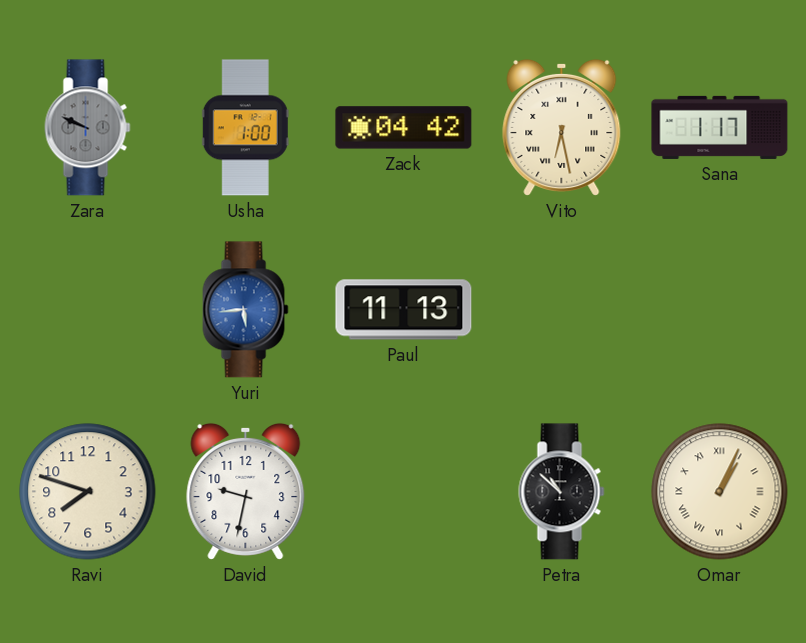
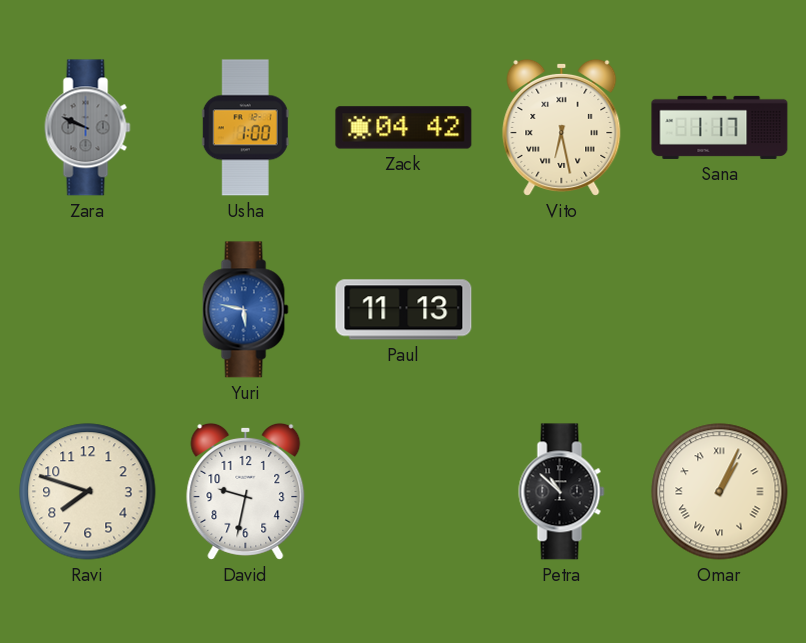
Yuri: 5:44 -> 5:47
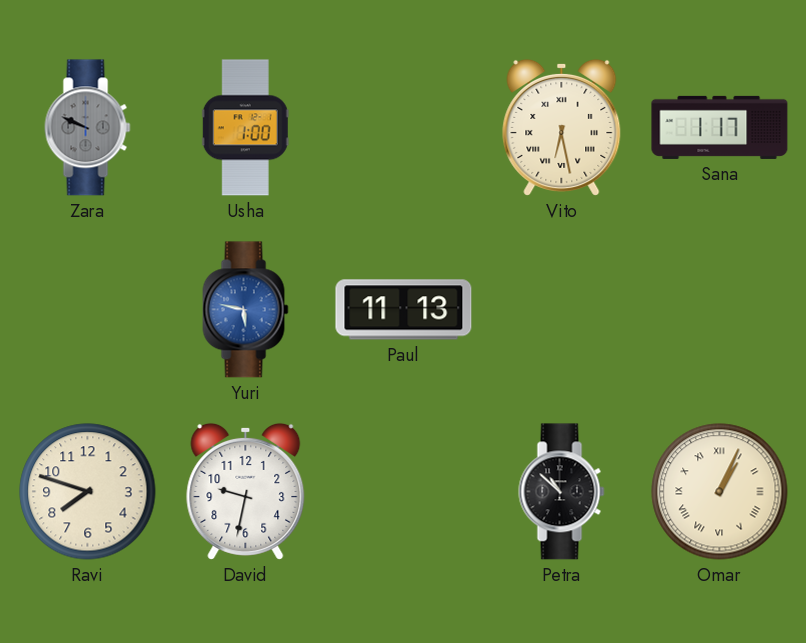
Zack: 04:42 -> none
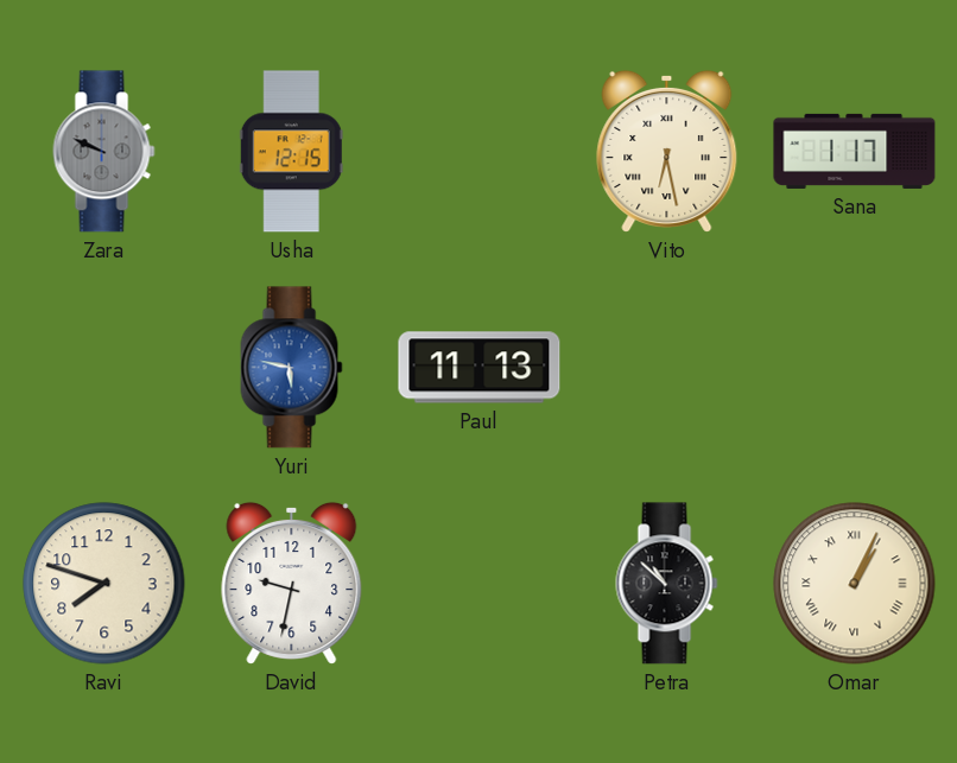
Usha: 1:00 -> 12:15
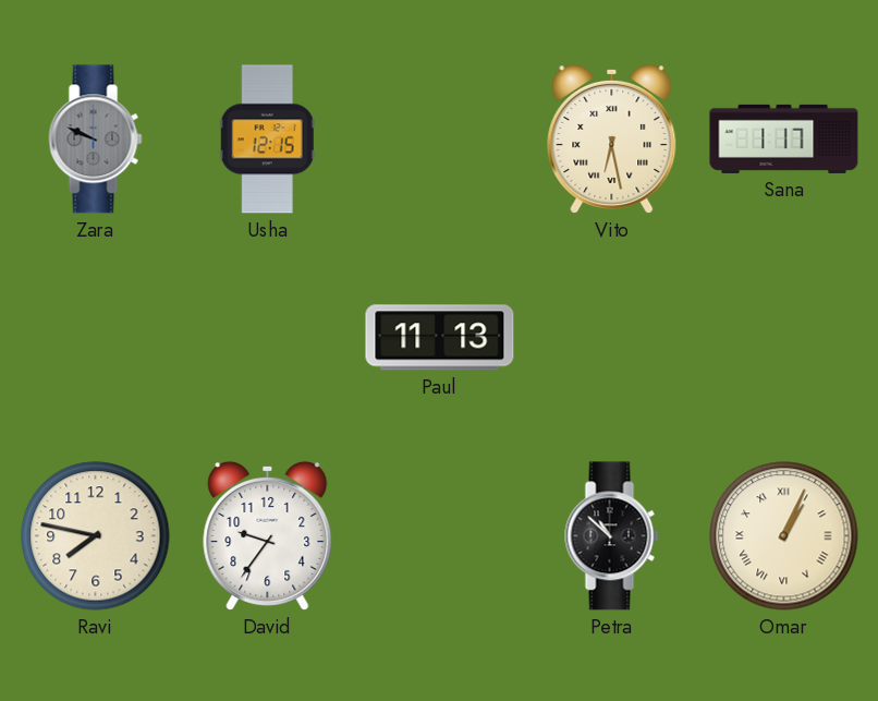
Yuri: 5:47 -> none
Ravi: 7:48 -> 7:47
David: 9:32 -> 9:36
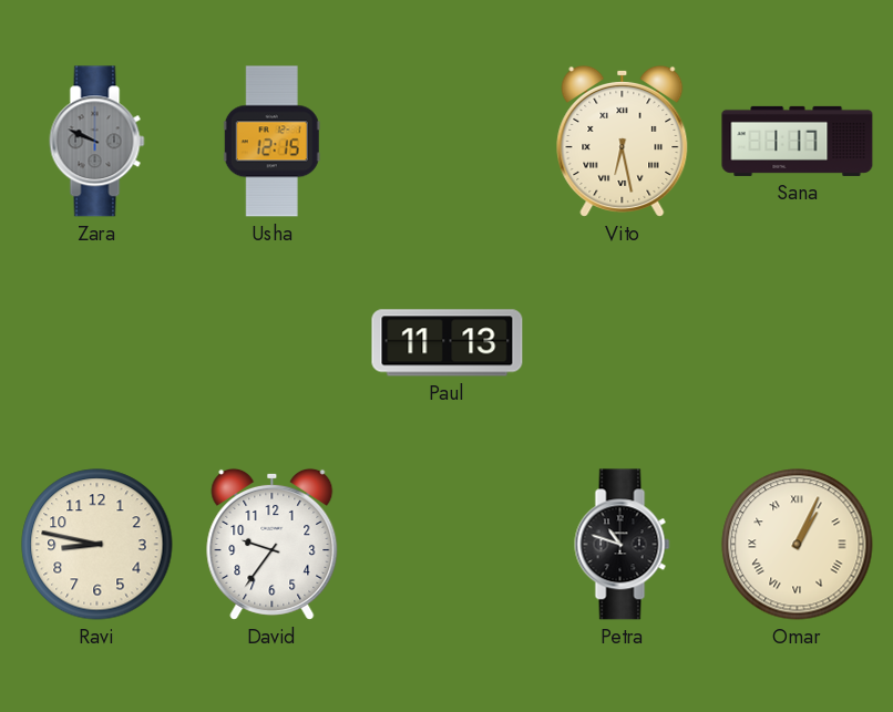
Ravi: 7:47 -> 8:47
Petra: 10:52 -> 10:48
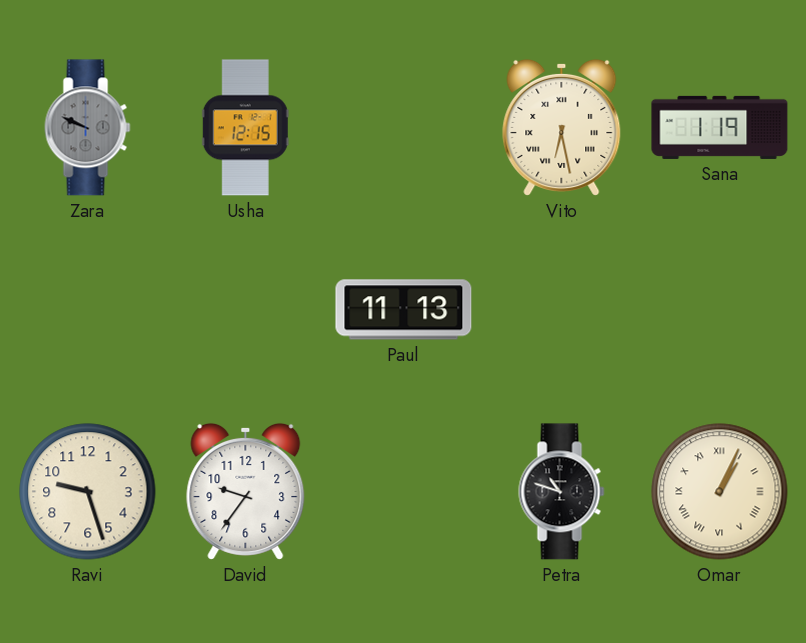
Sana: 1:17 -> 1:19
Ravi: 8:47 -> 9:27
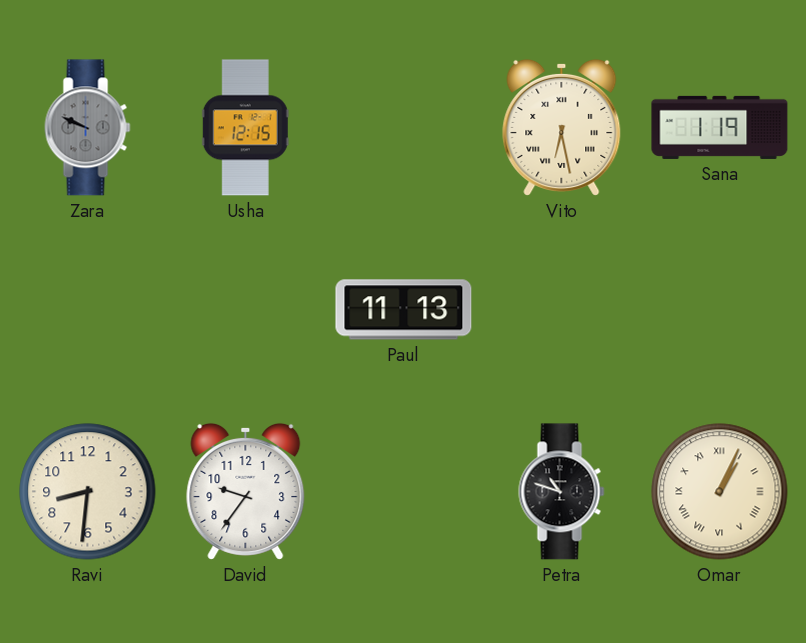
Ravi: 9:27 -> 8:31
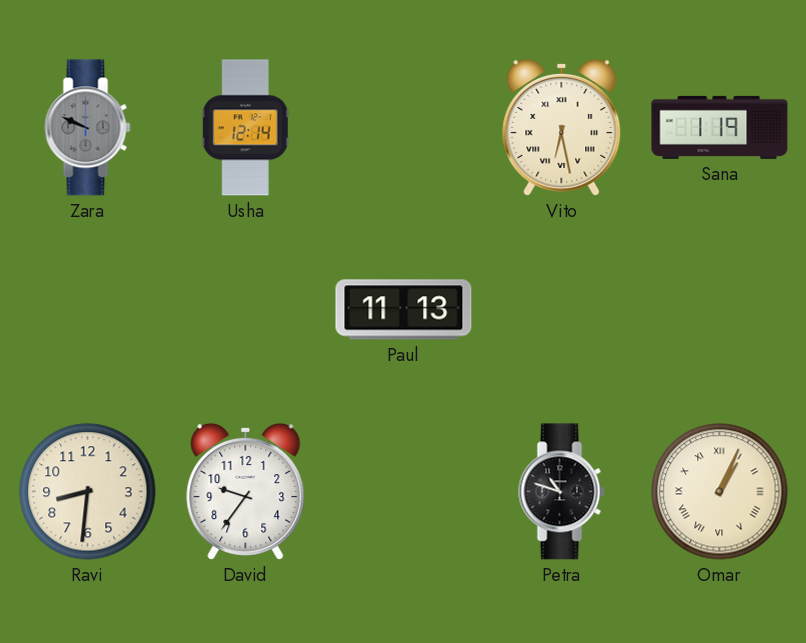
Usha: 12:15 -> 12:14
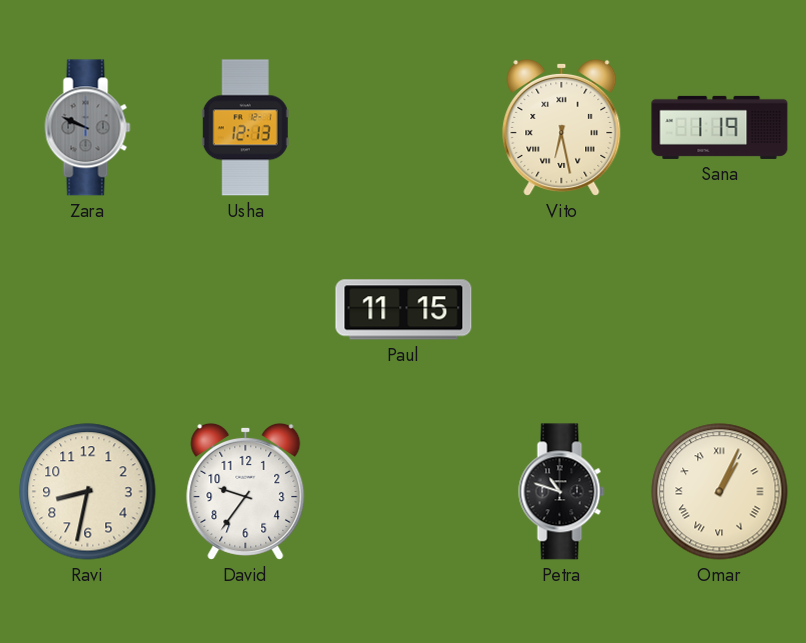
Usha: 12:14 -> 12:13
Paul: 11:13 -> 11:15
Ravi: 8:31 -> 8:32
